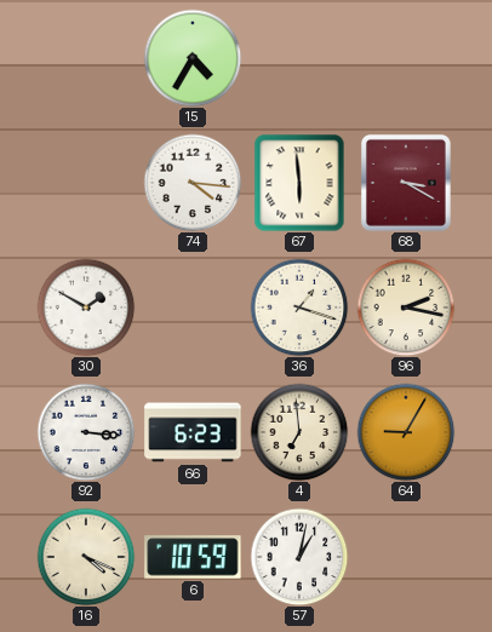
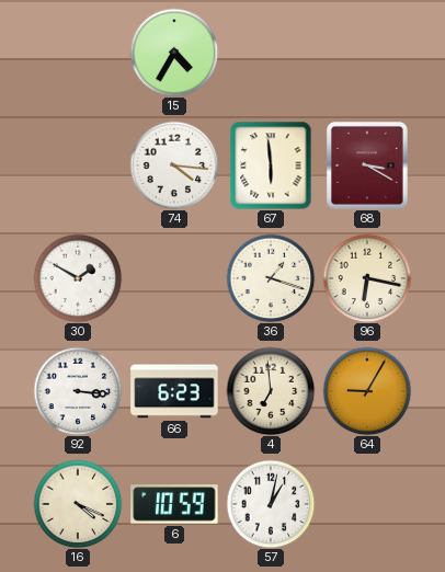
96: 2:17 -> 6:17
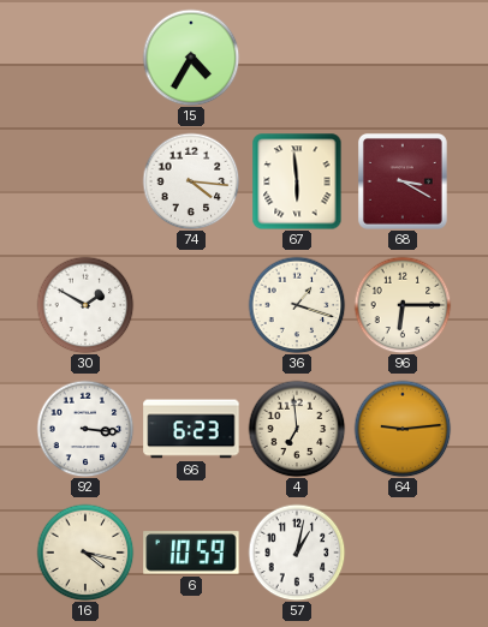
96: 6:17 -> 6:15
64: 9:05 -> 9:14
16: 4:19 -> 4:17
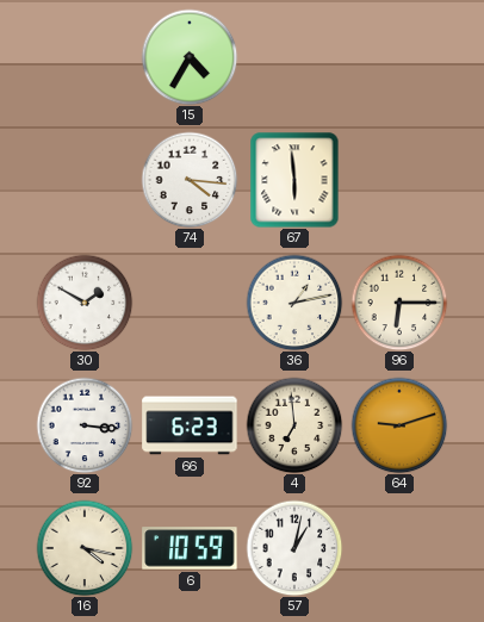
68: 3:20 -> none
36: 1:18 -> 1:13
64: 9:14 -> 9:12
